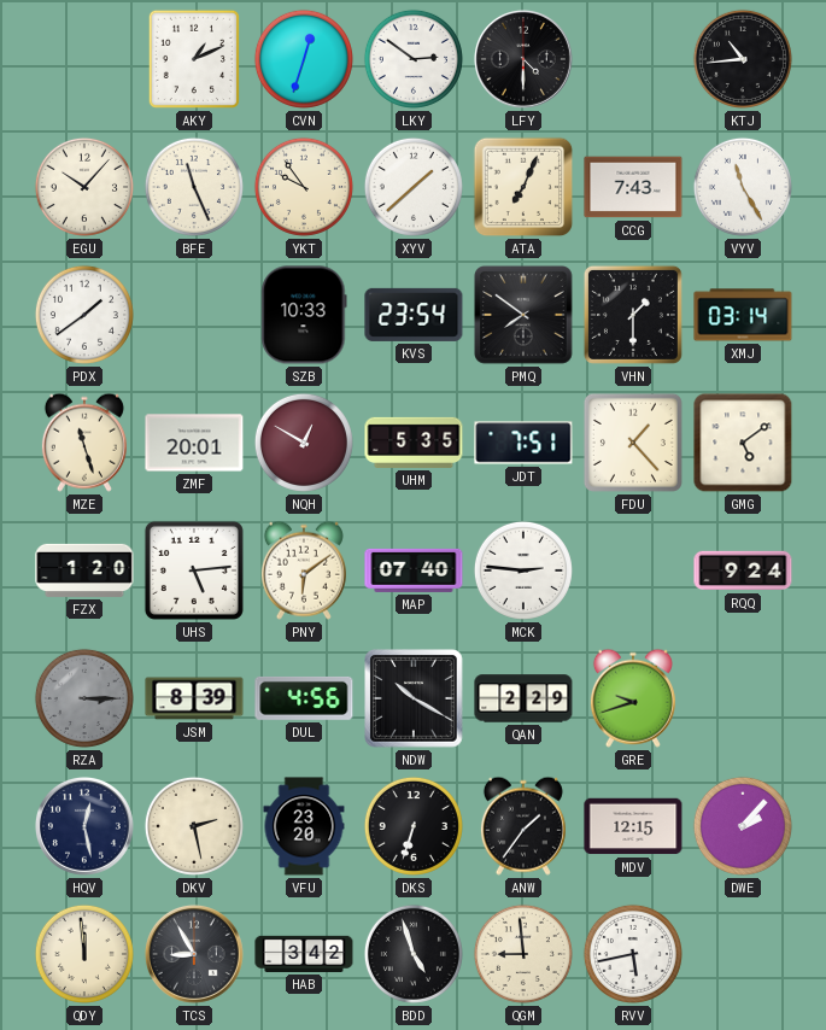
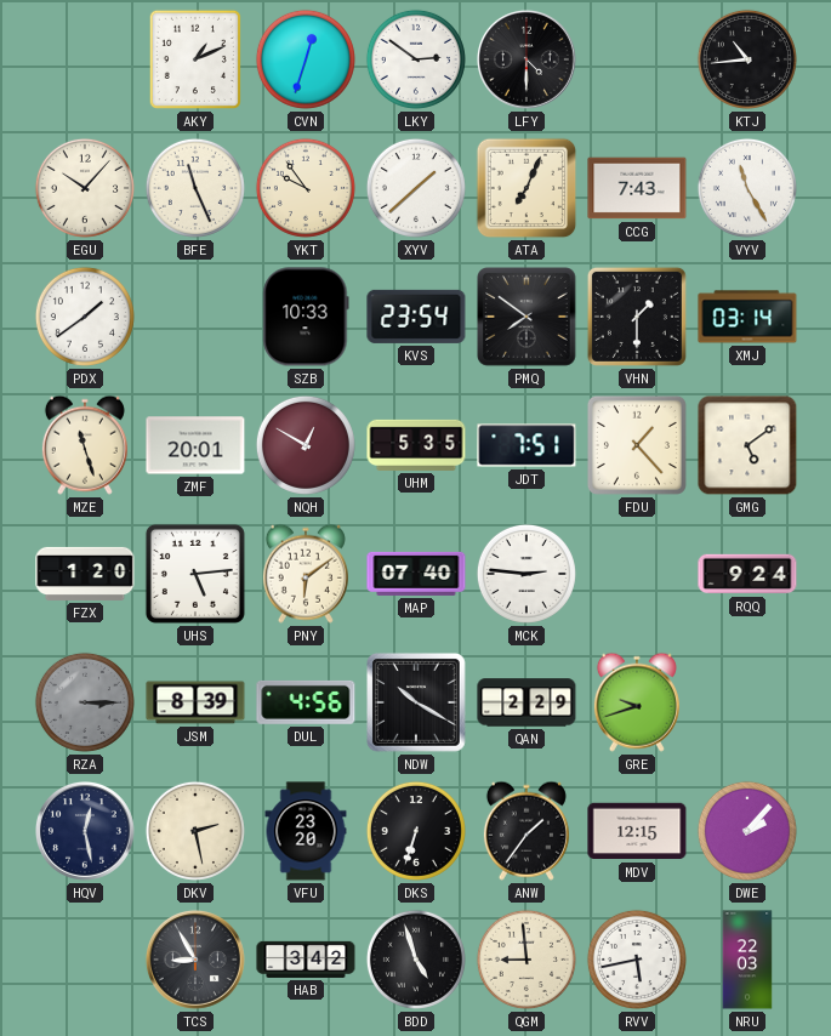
QDY: 11:59 -> none
NRU: none -> 22:03
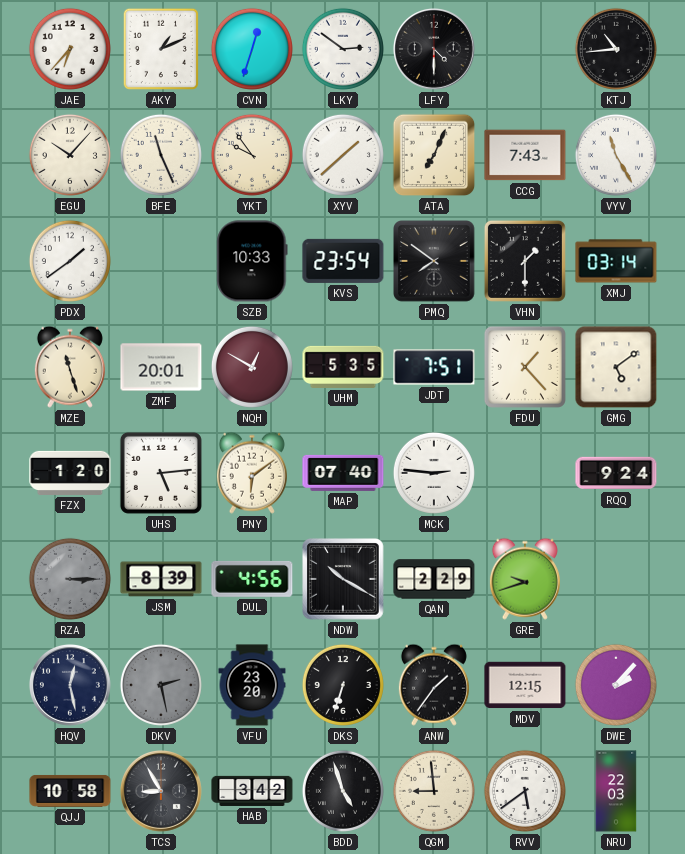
JAE: none -> 6:37
DKV dial: cream -> grey
QJJ: none -> 10:58
RVV: 5:43 -> 5:39
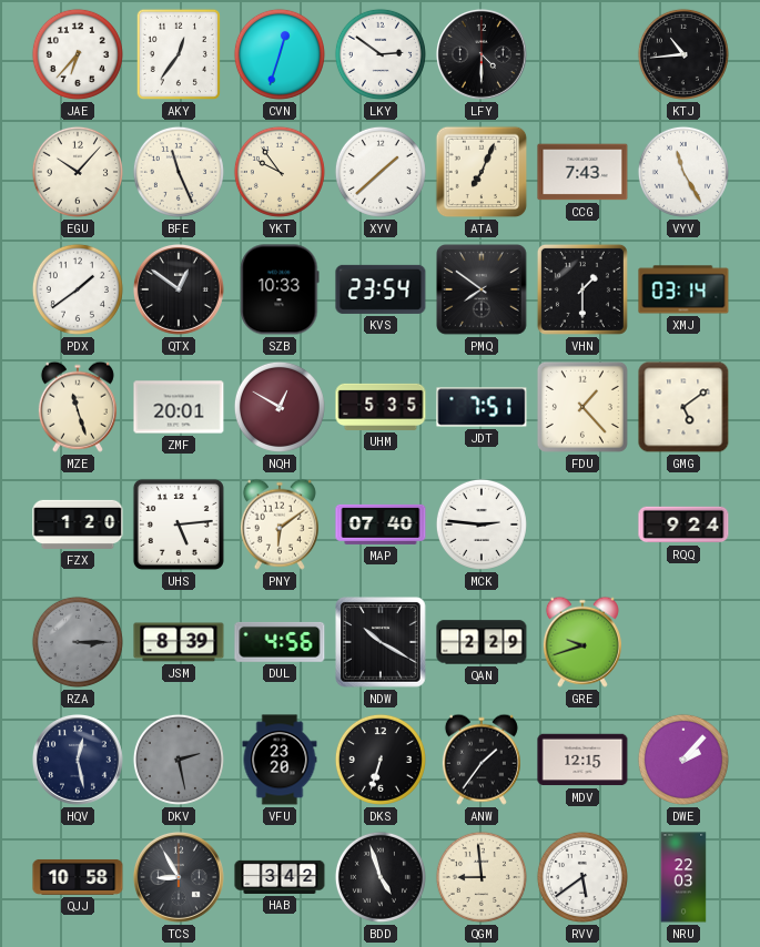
AKY: 1:11 -> 12:36
QTX: none -> 12:51
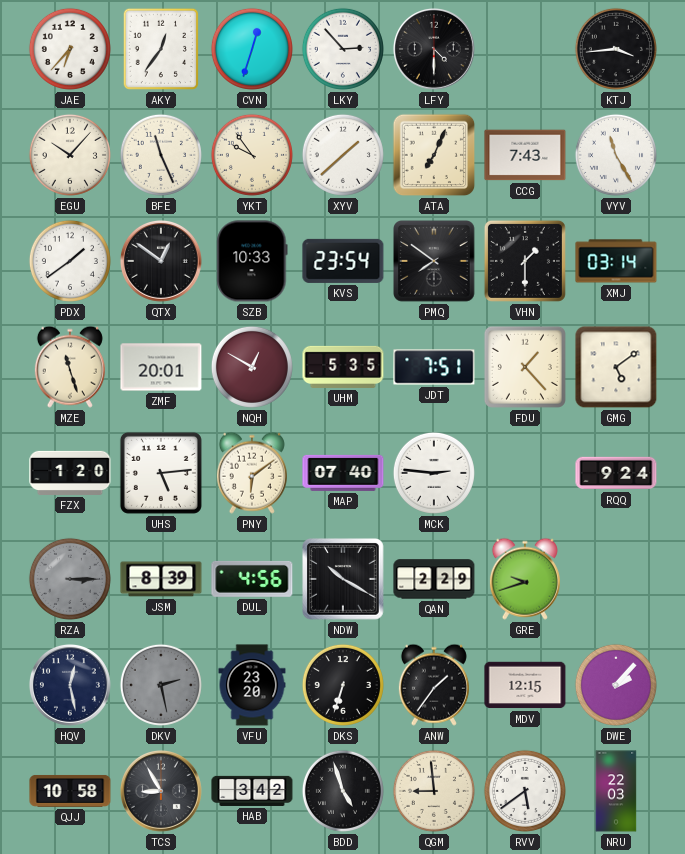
LKY: 2:51 -> 2:53
KTJ: 10:44 -> 3:44
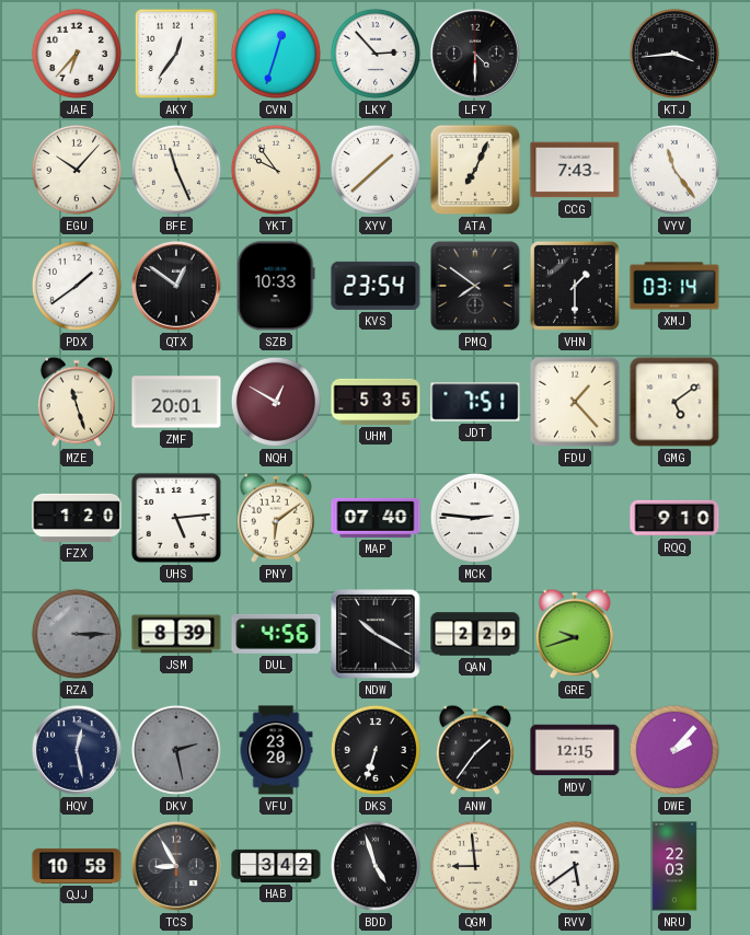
VYV: 11:25 -> 11:24
RQQ: 9:24 -> 9:10
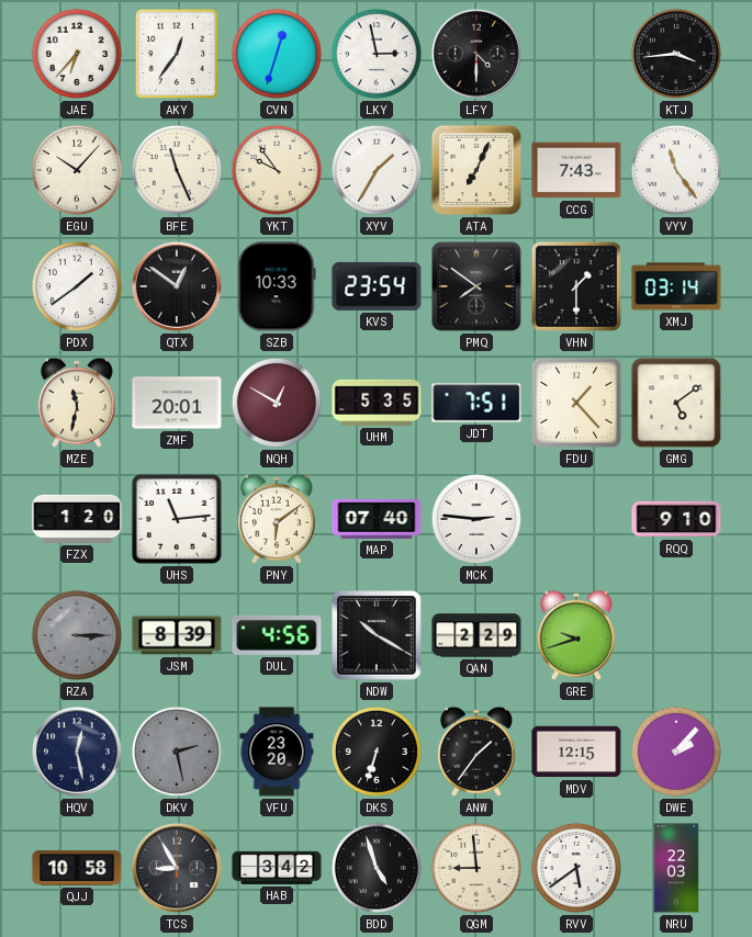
LKY: 2:53 -> 2:58
XYV: 1:38 -> 1:35
MZE: 11:27 -> 11:32
UHS: 5:14 -> 11:14
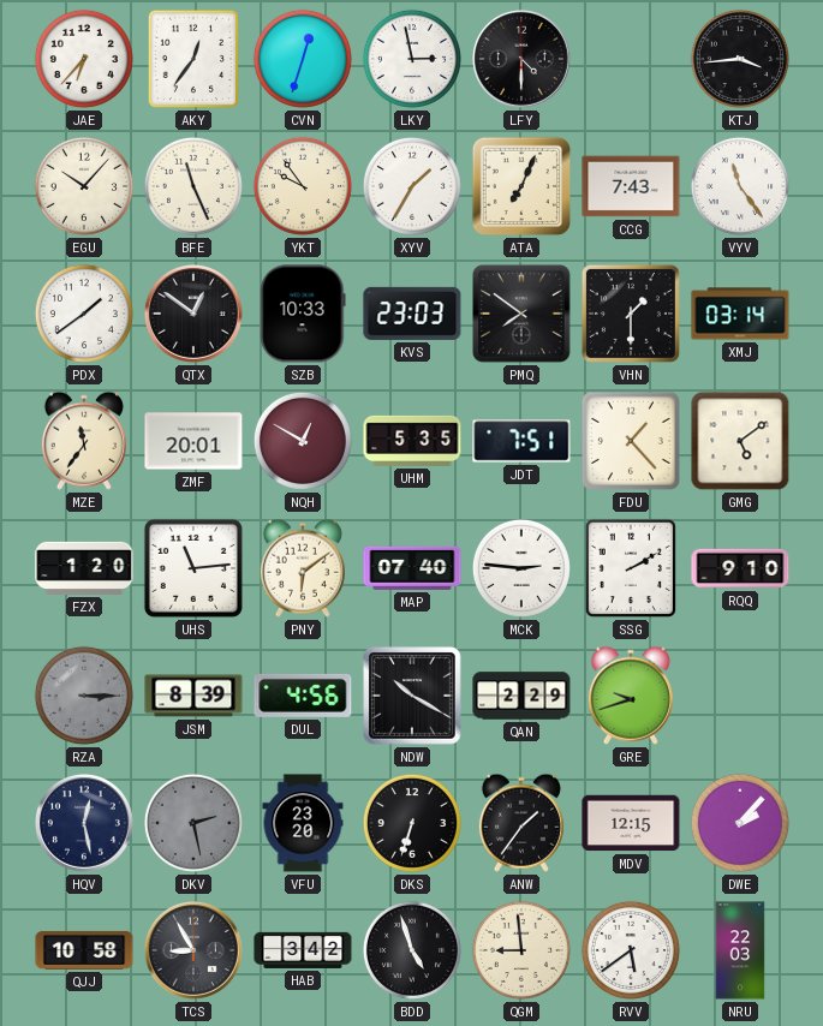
KVS: 23:54 -> 23:03
MZE: 11:32 -> 11:36
SSG: none -> 2:10
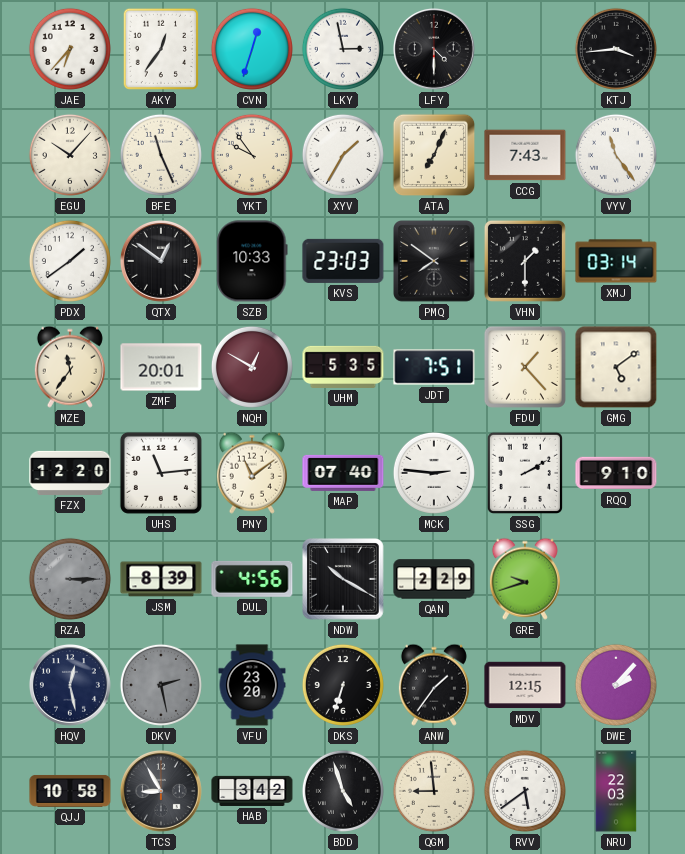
FZX: 1:20 -> 12:20
PNY: 6:09 -> 11:09
